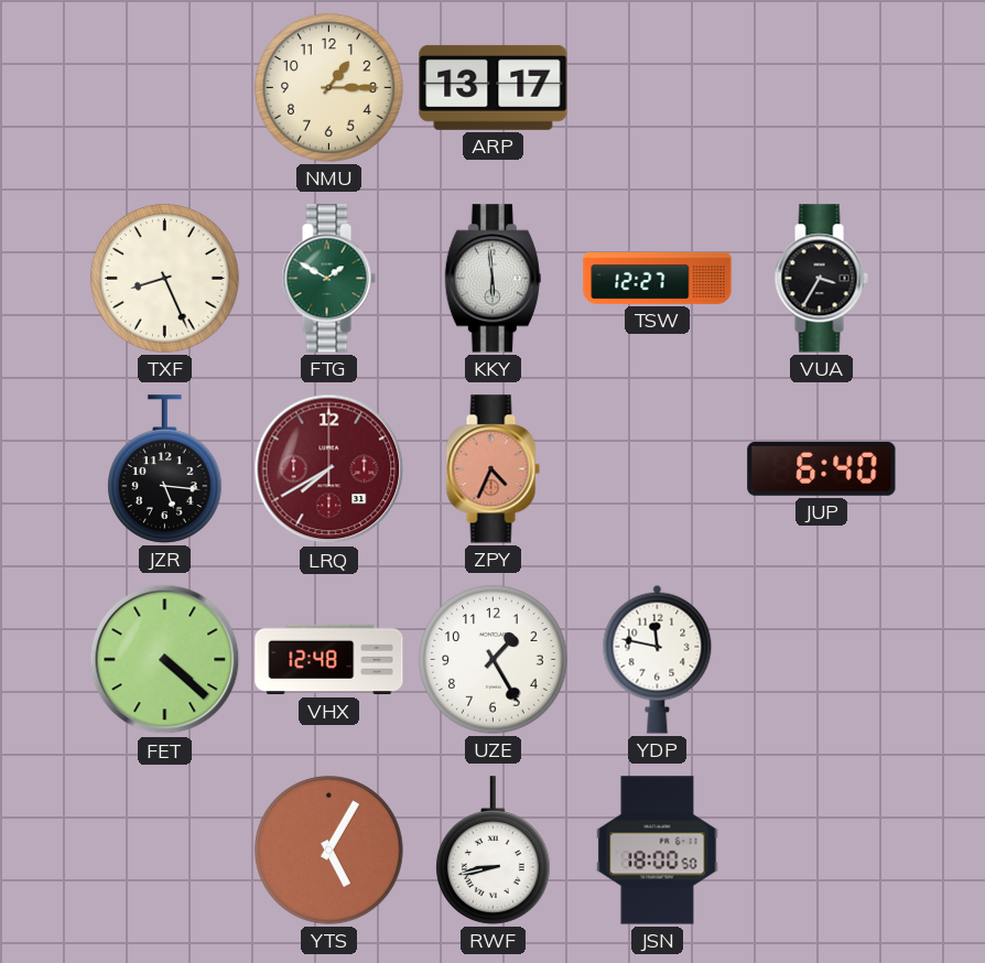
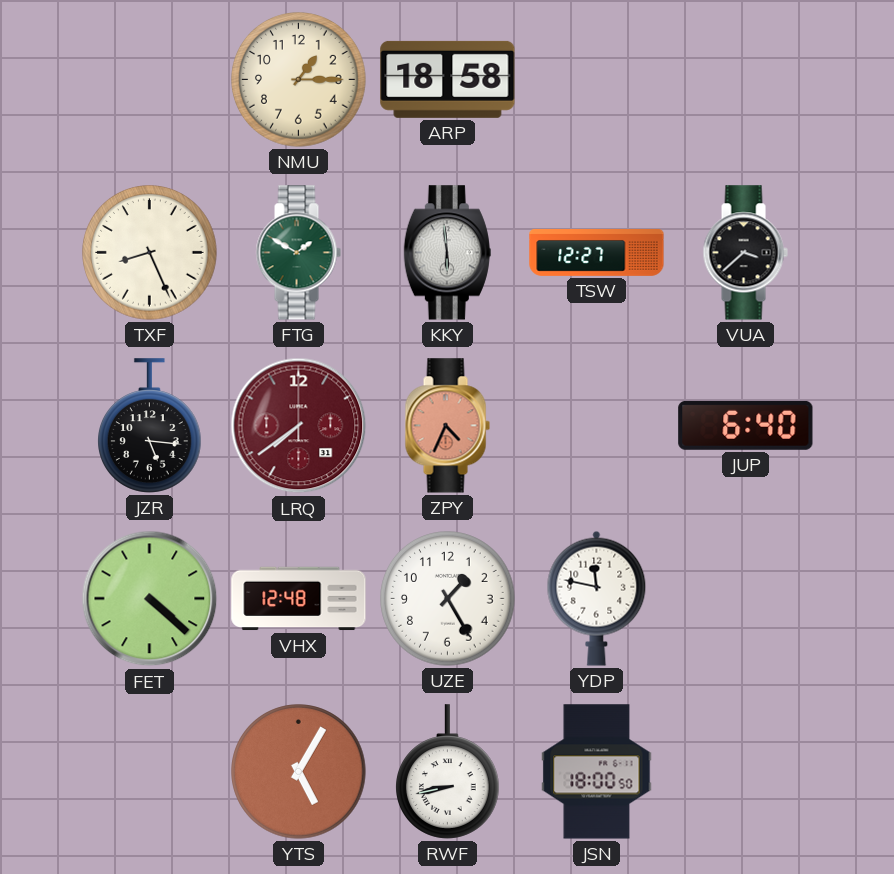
ARP: 13:17 -> 18:58
VUA: 3:35 -> 3:38
LRQ: 7:40 -> 7:39
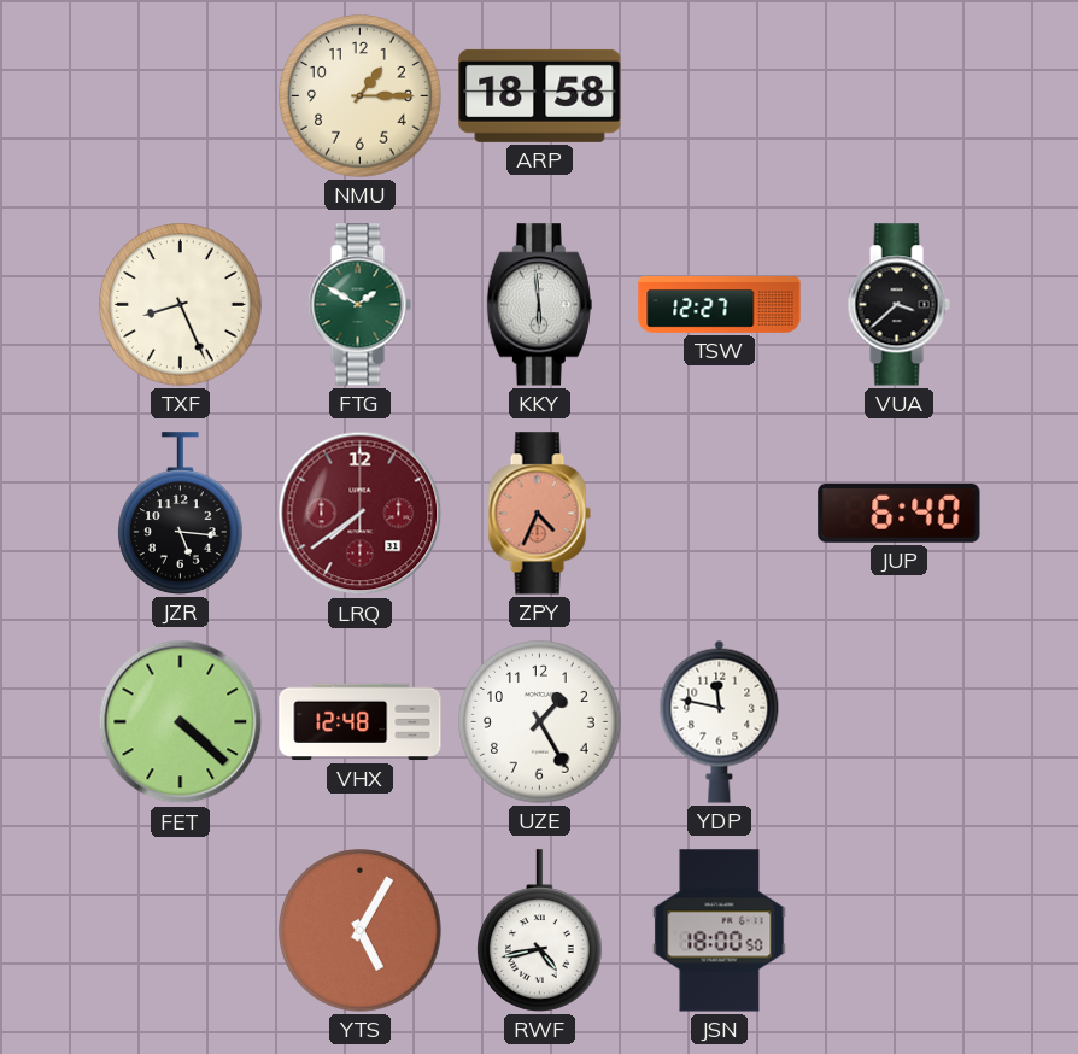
RWF: 8:43 -> 4:43
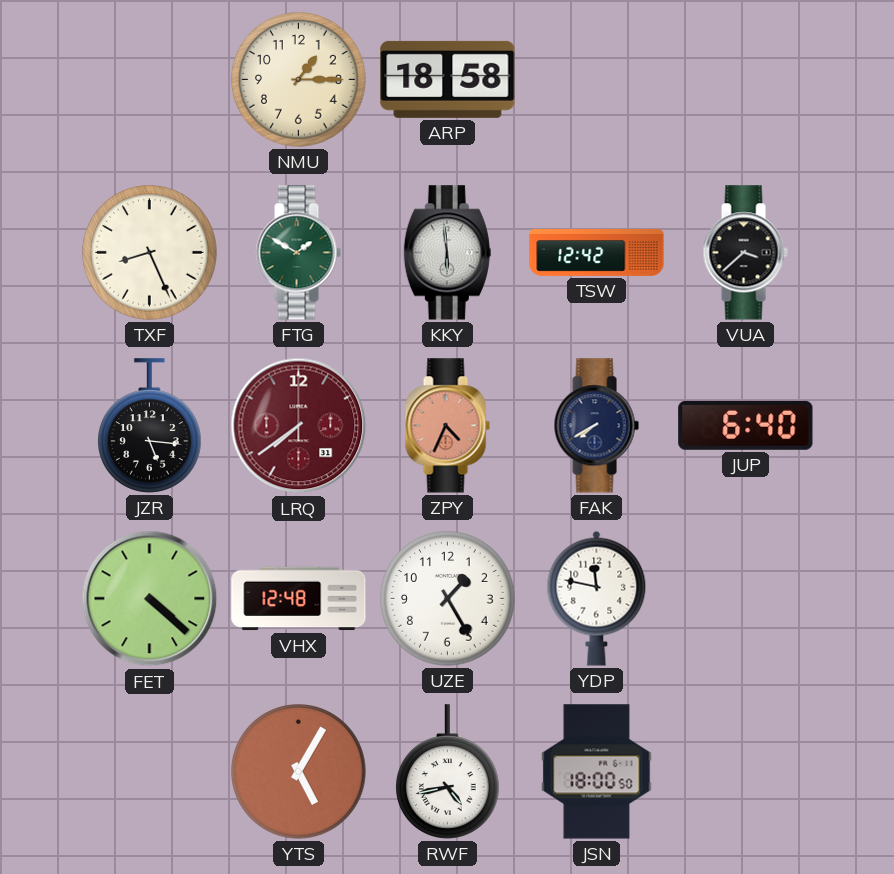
TSW: 12:27 -> 12:42
FAK: none -> 7:40
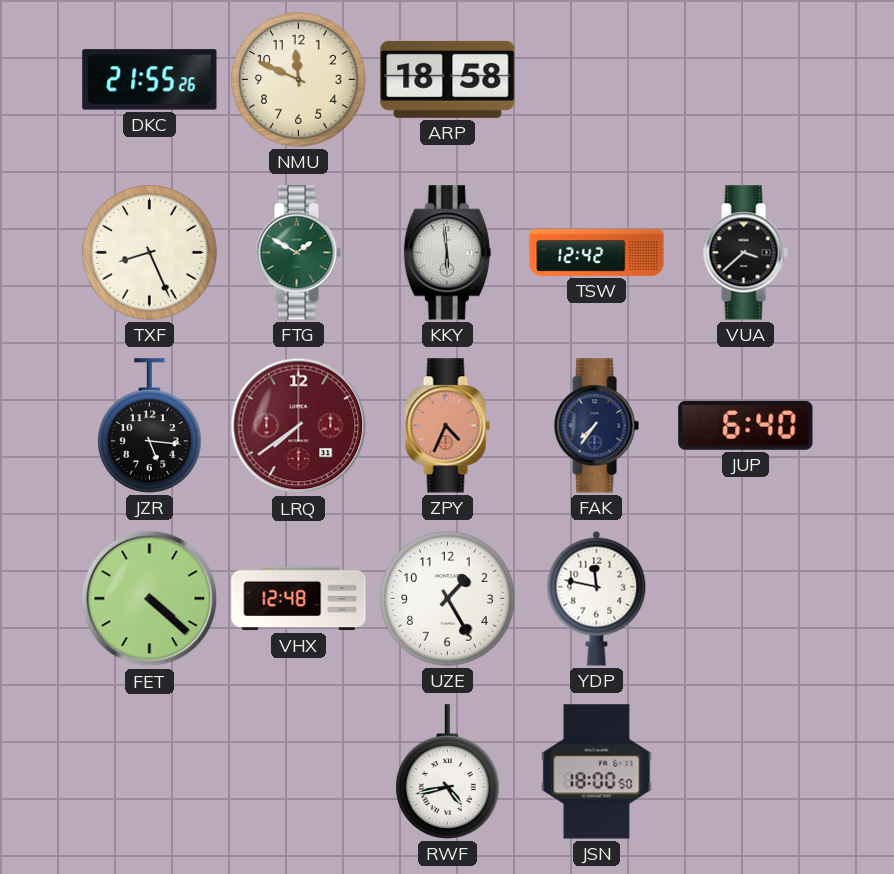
DKC: none -> 21:55
NMU: 1:15 -> 11:49
FAK: 7:40 -> 7:36
YTS: 5:05 -> none
